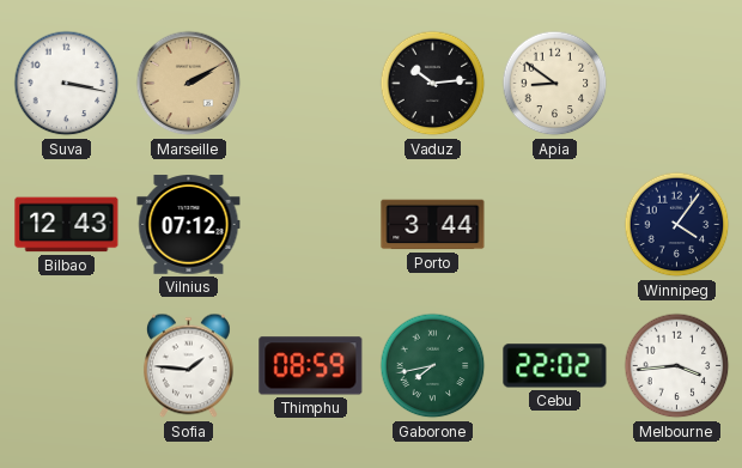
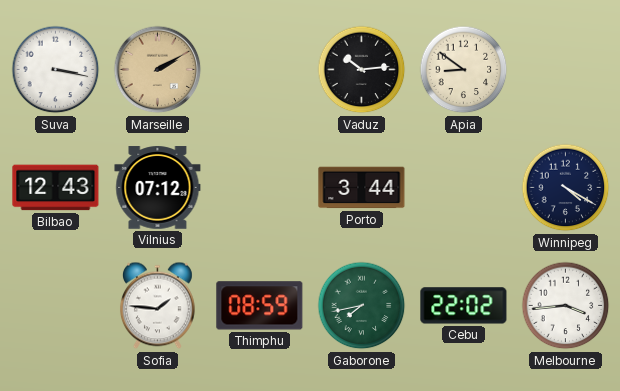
Winnipeg: 4:06 -> 4:20
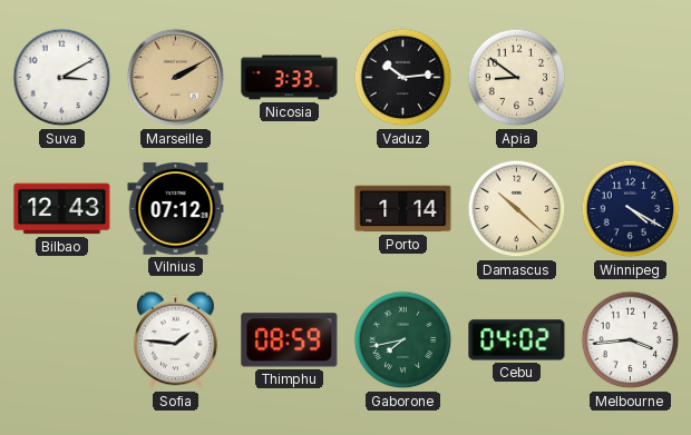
Suva: 3:17 -> 3:10
Nicosia: none -> 3:33
Porto: 3:44 -> 1:14
Damascus: none -> 10:22
Cebu: 22:02 -> 04:02
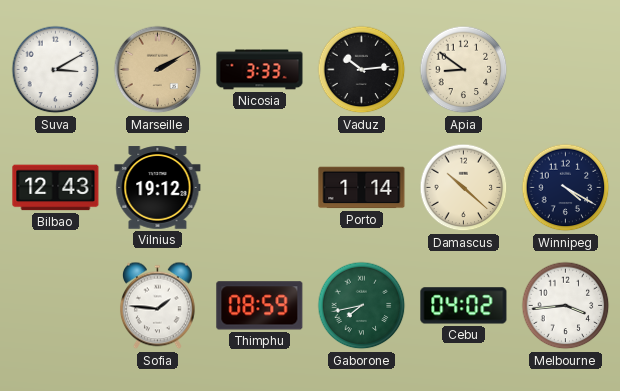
Vilnius: 07:12 -> 19:12
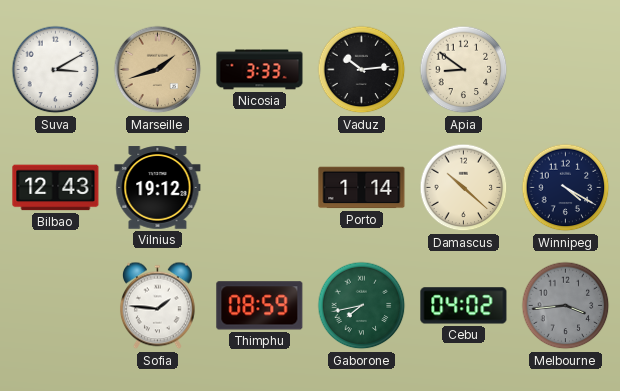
Marseille: 2:10 -> 1:42
Melbourne dial: white -> grey
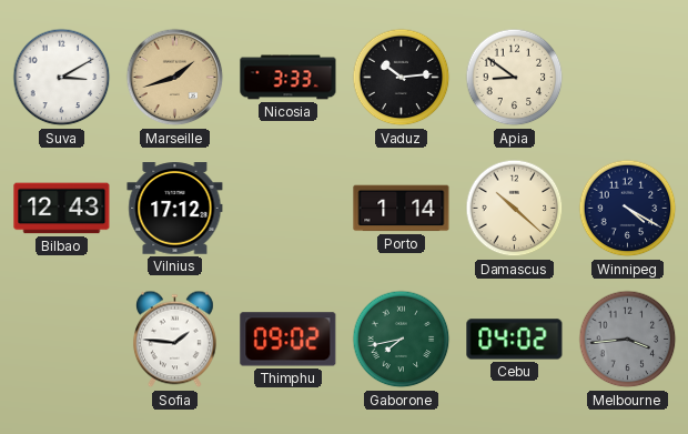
Vilnius: 19:12 -> 17:12
Thimphu: 08:59 -> 09:02
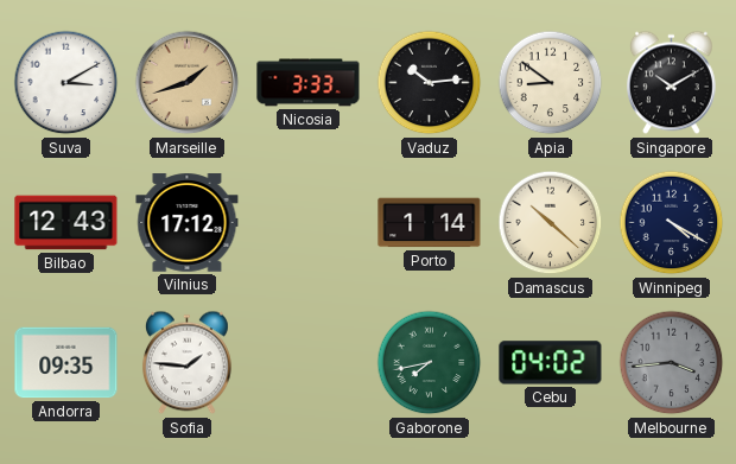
Singapore: none -> 10:10
Andorra: none -> 09:35
Thimphu: 09:02 -> none
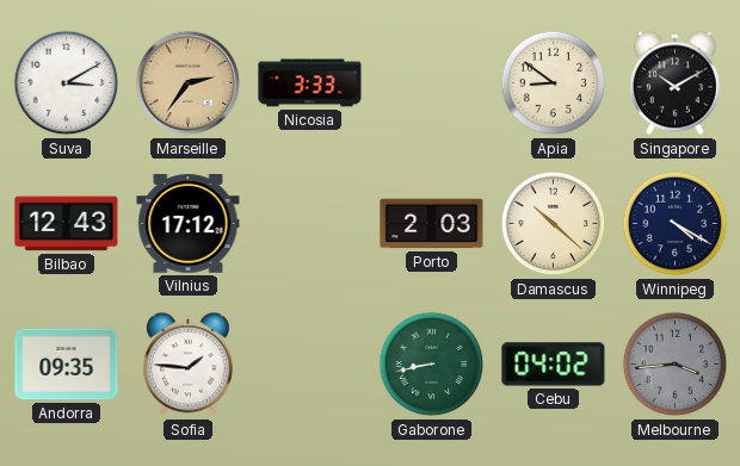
Marseille: 1:42 -> 2:36
Vaduz: 10:14 -> none
Porto: 1:14 -> 2:03
Gaborone: 7:43 -> 8:43
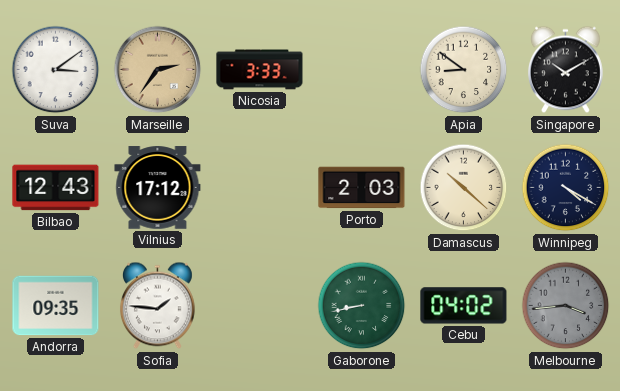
Suva: 3:10 -> 3:09
